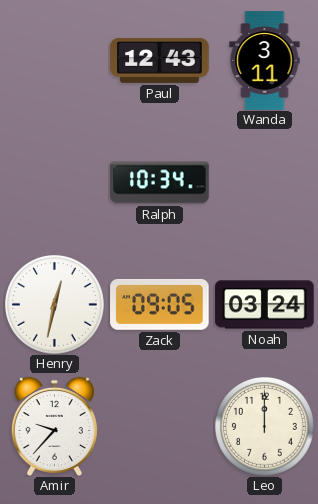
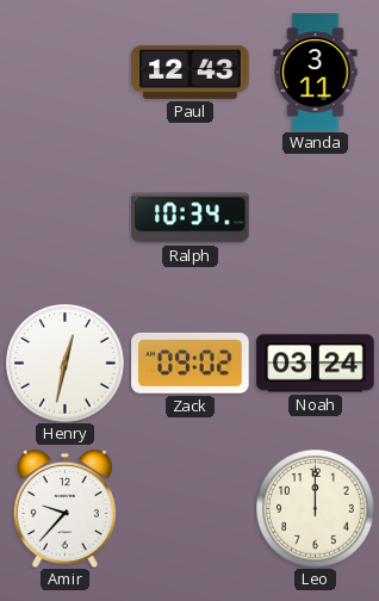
Zack: 09:05 -> 09:02
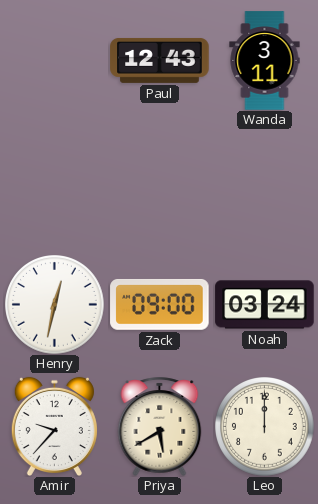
Ralph: 10:34 -> none
Zack: 09:02 -> 09:00
Priya: none -> 5:40
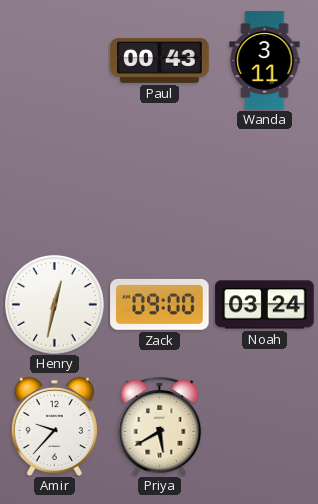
Paul: 12:43 -> 00:43
Leo: 12:00 -> none
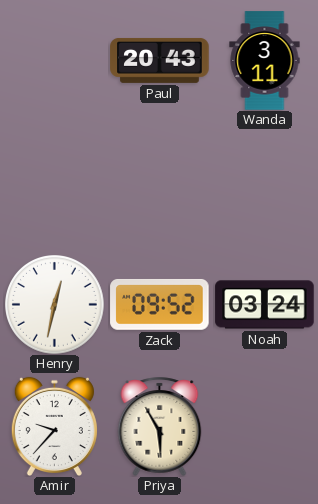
Paul: 00:43 -> 20:43
Zack: 09:00 -> 09:52
Priya: 5:40 -> 5:55
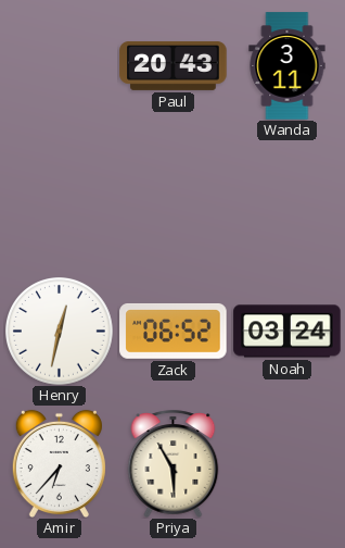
Zack: 09:52 -> 06:52
Amir: 9:37 -> 6:37
